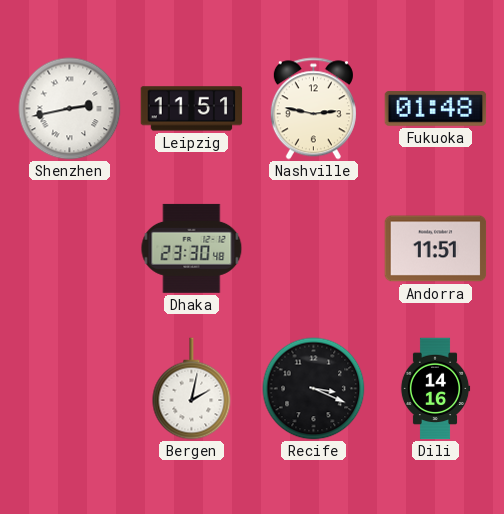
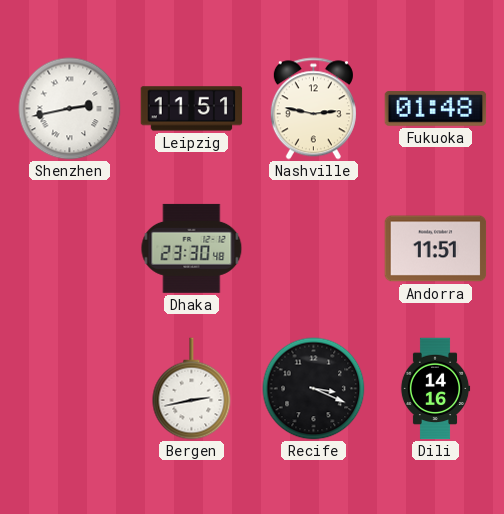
Bergen: 2:02 -> 2:43
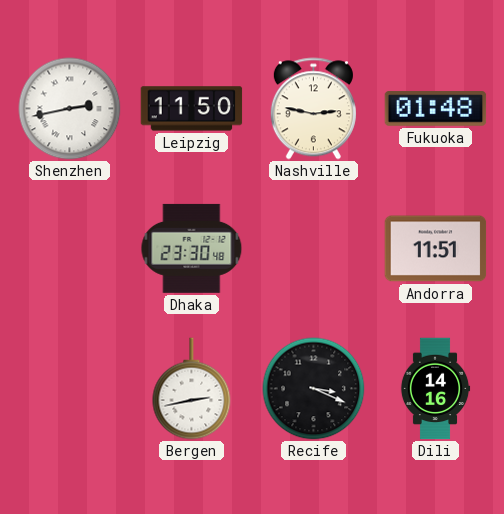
Leipzig: 11:51 -> 11:50
